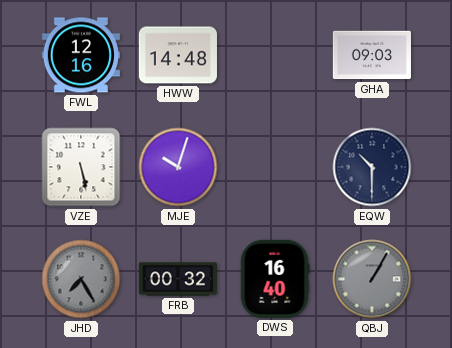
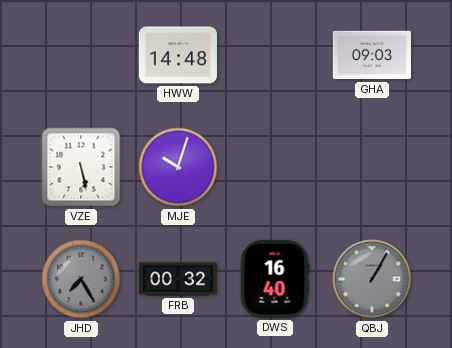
FWL: 12:16 -> none
EQW: 10:30 -> none
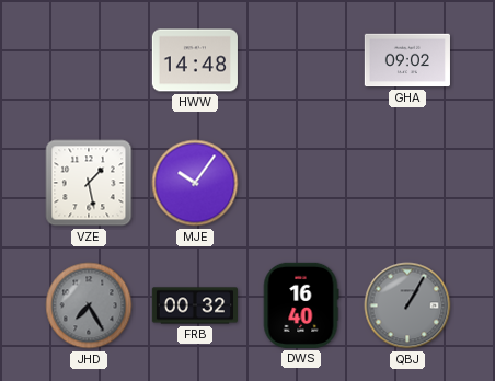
GHA: 09:03 -> 09:02
VZE: 5:28 -> 1:28
MJE: 10:03 -> 10:06
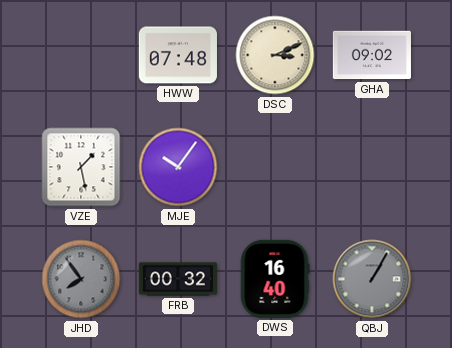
HWW: 14:48 -> 07:48
DSC: none -> 3:11
JHD: 7:25 -> 7:54
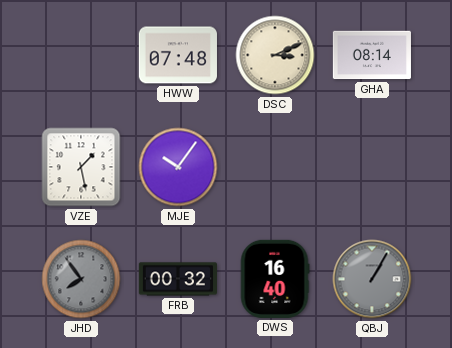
GHA: 09:02 -> 08:14
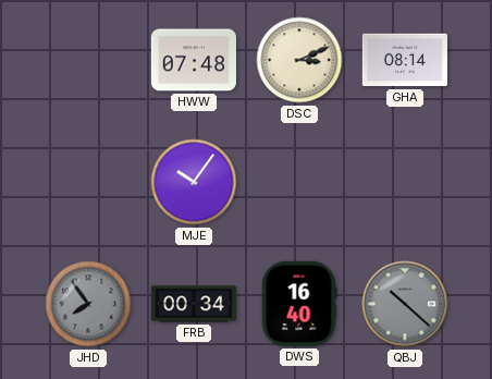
VZE: 1:28 -> none
FRB: 00:32 -> 00:34
QBJ: 1:05 -> 10:22
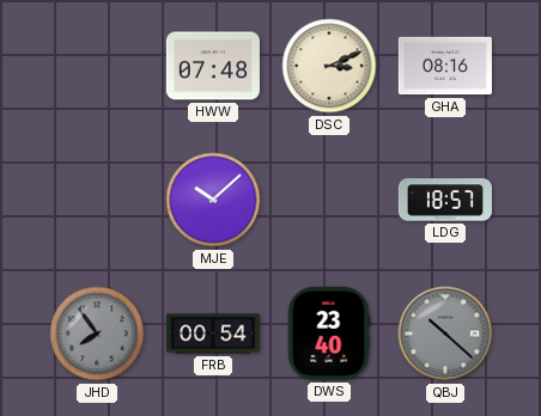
GHA: 08:14 -> 08:16
MJE: 10:06 -> 10:08
LDG: none -> 18:57
FRB: 00:34 -> 00:54
DWS: 16:40 -> 23:40
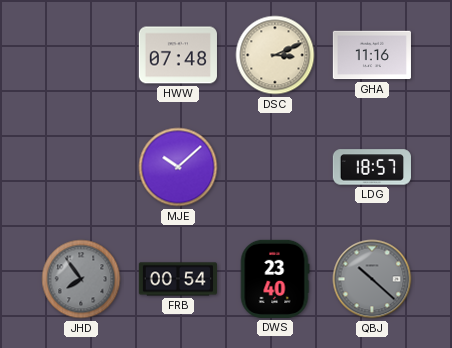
GHA: 08:16 -> 11:16
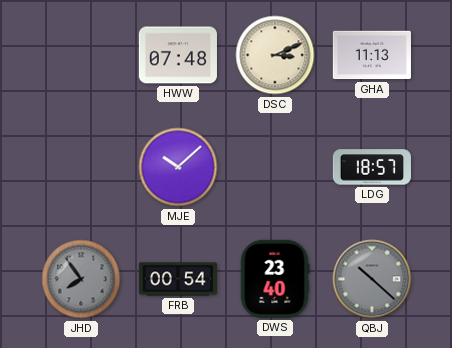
GHA: 11:16 -> 11:13
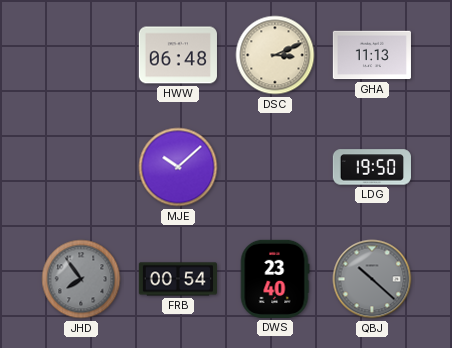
HWW: 07:48 -> 06:48
LDG: 18:57 -> 19:50
